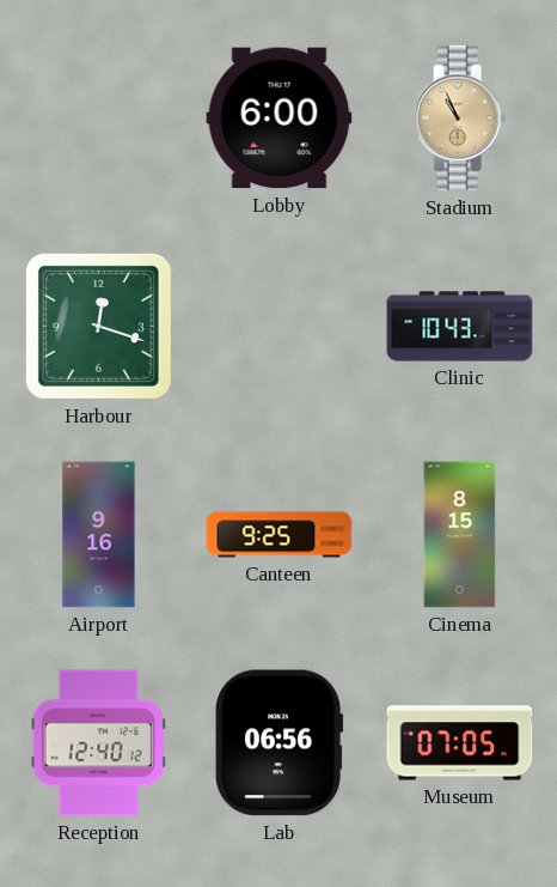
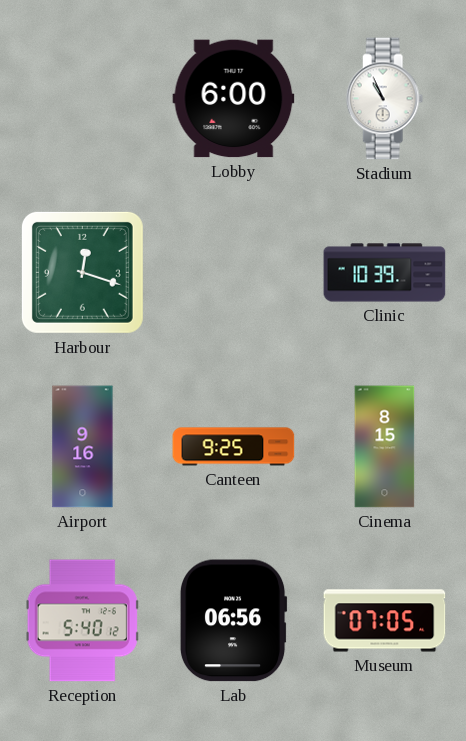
Stadium dial: champagne -> white
Clinic: 10:43 -> 10:39
Reception: 12:40 -> 5:40
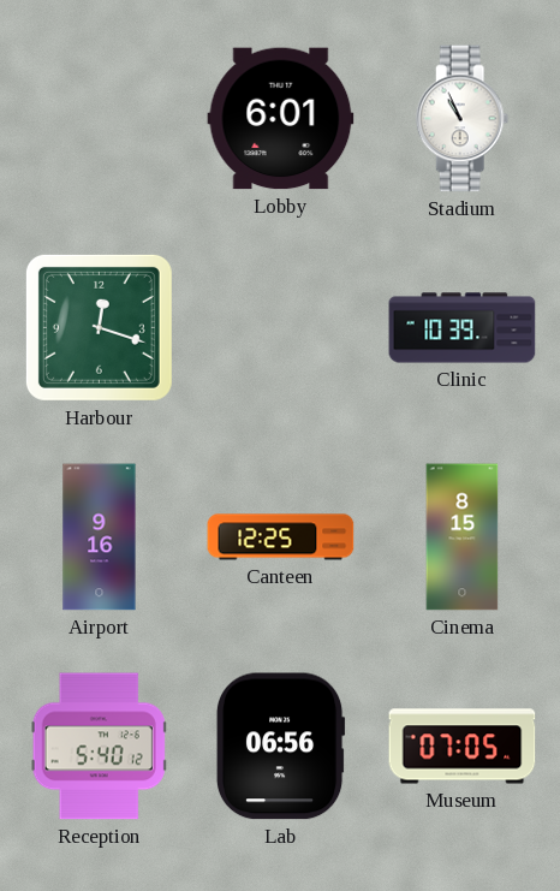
Lobby: 6:00 -> 6:01
Canteen: 9:25 -> 12:25
